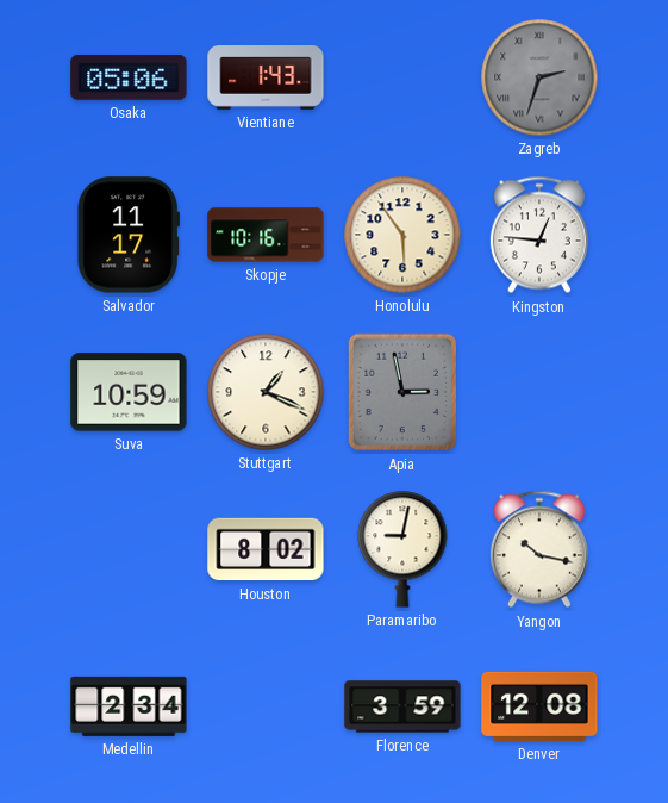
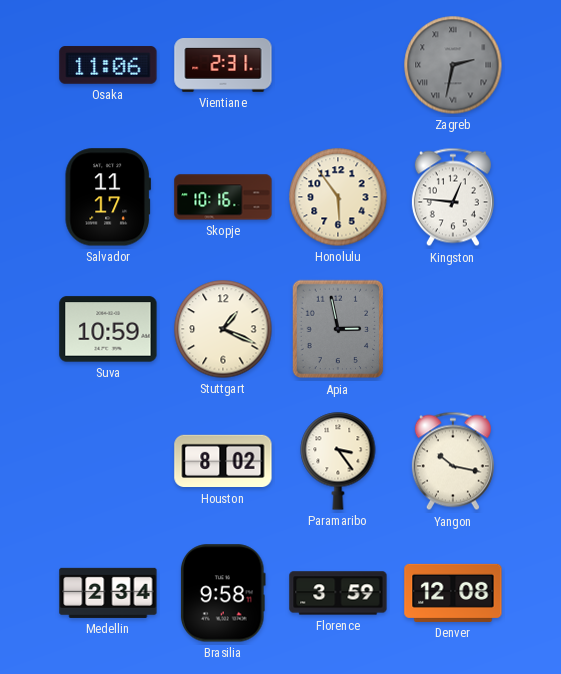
Osaka: 05:06 -> 11:06
Vientiane: 1:43 -> 2:31
Zagreb: 2:33 -> 2:32
Paramaribo: 9:02 -> 3:24
Brasilia: none -> 9:58
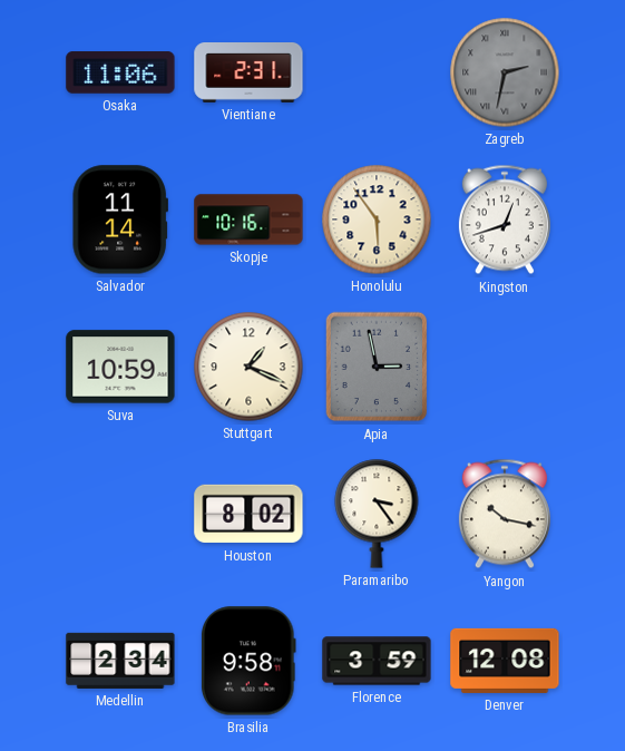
Salvador: 11:17 -> 11:14
Kingston: 12:46 -> 12:42
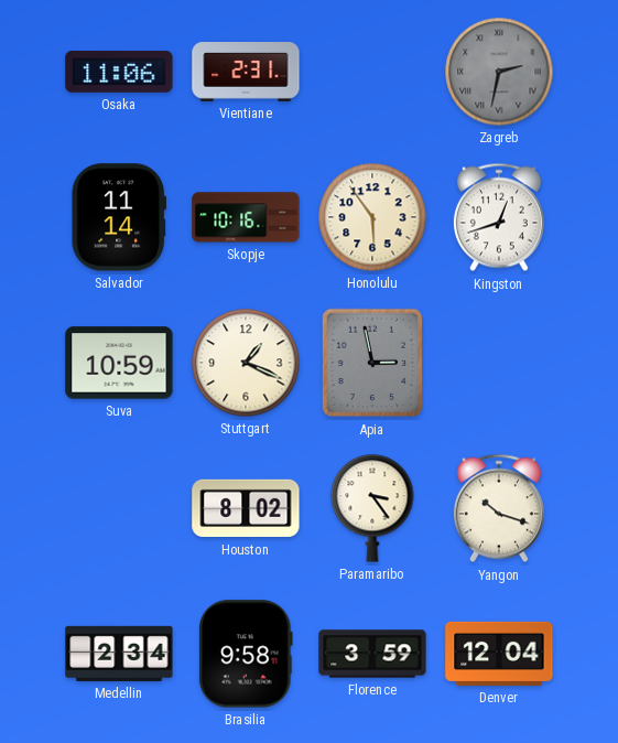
Yangon: 10:17 -> 10:18
Denver: 12:08 -> 12:04
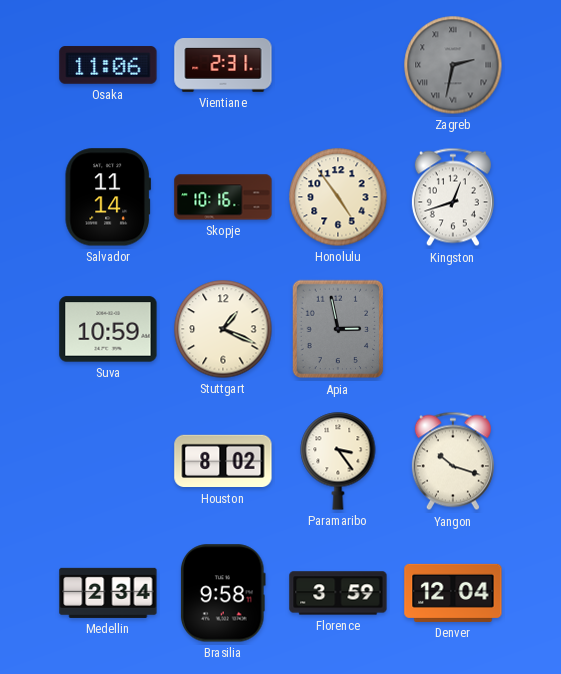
Honolulu: 5:54 -> 4:54
